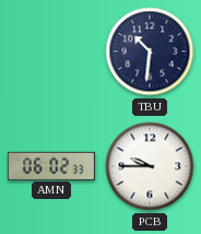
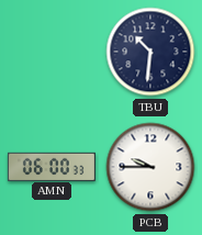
AMN: 06:02 -> 06:00
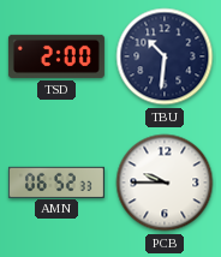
TSD: none -> 2:00
AMN: 06:00 -> 06:52
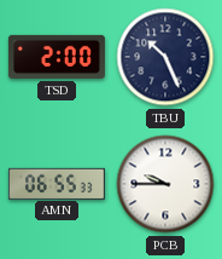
TBU: 10:31 -> 10:26
AMN: 06:52 -> 06:55
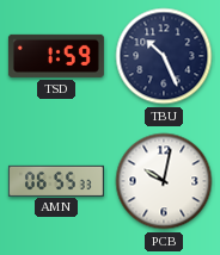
TSD: 2:00 -> 1:59
PCB: 9:45 -> 10:02
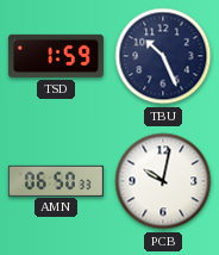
AMN: 06:55 -> 06:50
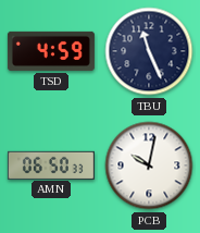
TSD: 1:59 -> 4:59
TBU: 10:26 -> 11:26
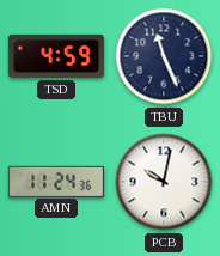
AMN: 06:50 -> 11:24
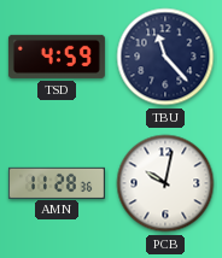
TBU: 11:26 -> 11:23
AMN: 11:24 -> 11:28
